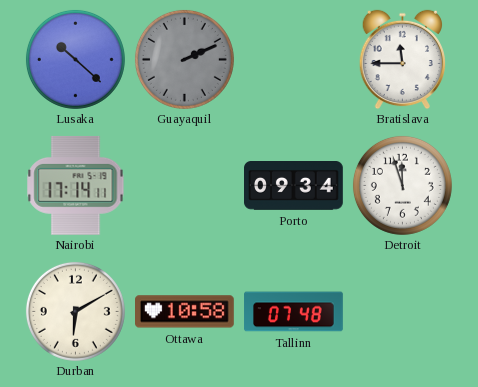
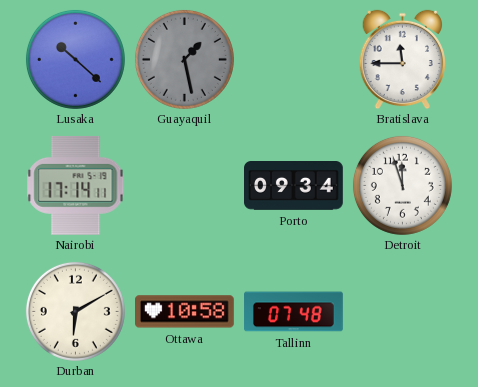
Guayaquil: 2:11 -> 1:28
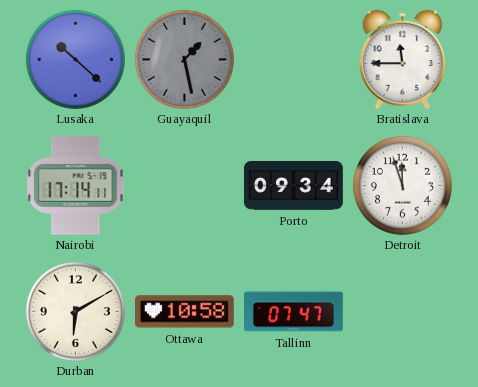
Tallinn: 07:48 -> 07:47
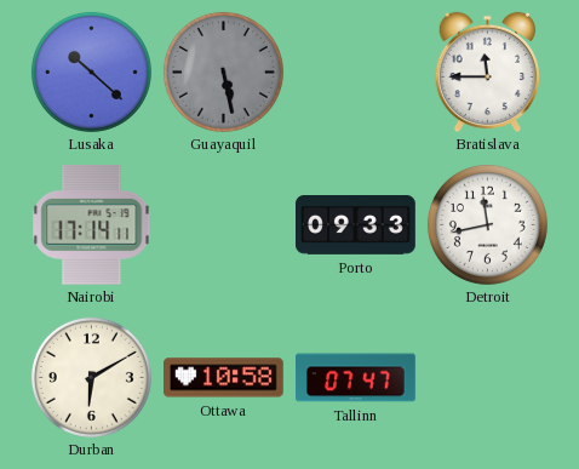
Guayaquil: 1:28 -> 5:28
Porto: 09:34 -> 09:33
Detroit: 11:57 -> 11:43
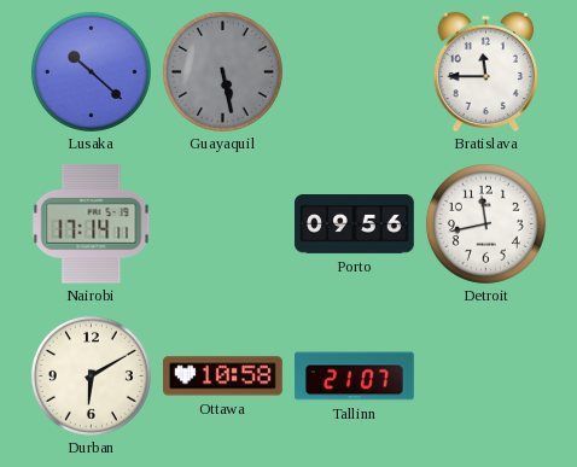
Porto: 09:33 -> 09:56
Tallinn: 07:47 -> 21:07
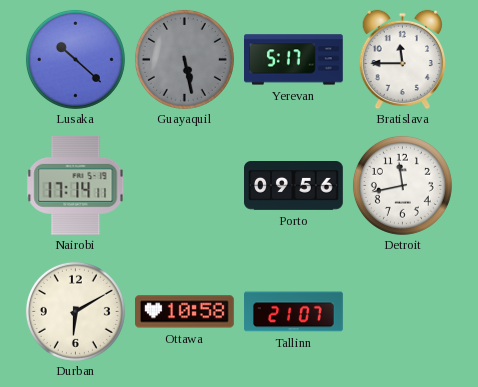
Yerevan: none -> 5:17
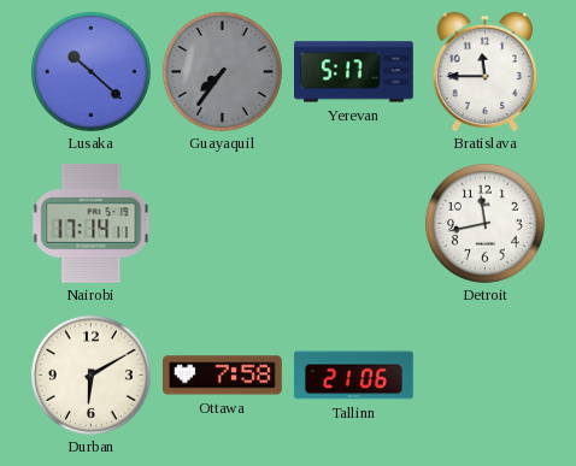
Guayaquil: 5:28 -> 7:36
Porto: 09:56 -> none
Ottawa: 10:58 -> 7:58
Tallinn: 21:07 -> 21:06
